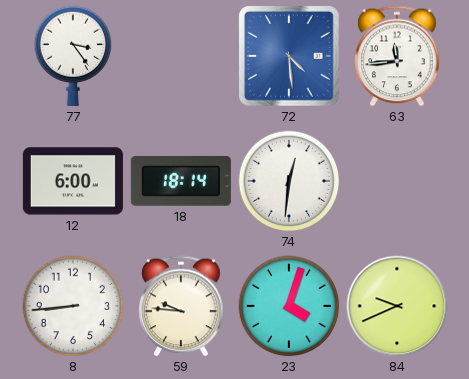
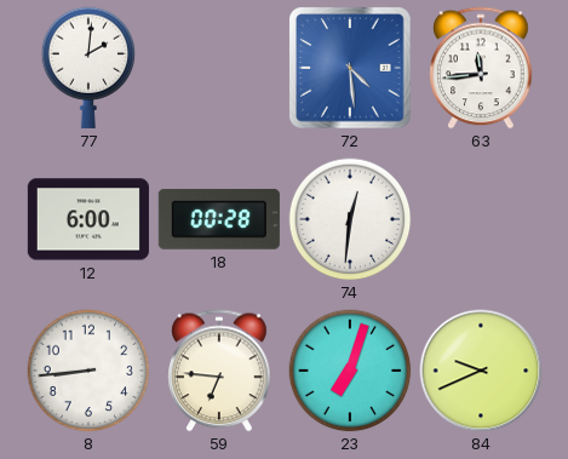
77: 3:24 -> 2:01
18: 18:14 -> 00:28
59: 9:46 -> 6:46
23: 4:03 -> 7:03
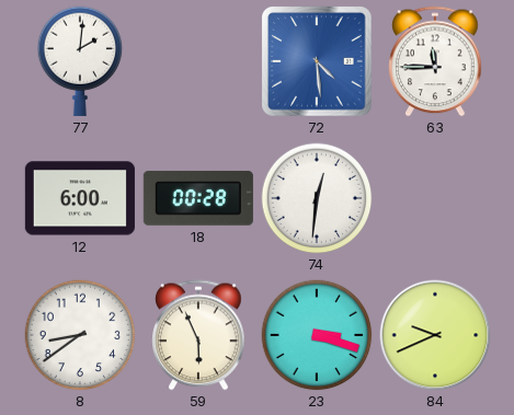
63: 11:44 -> 11:45
8: 8:44 -> 8:39
59: 6:46 -> 5:56
23: 7:03 -> 3:18
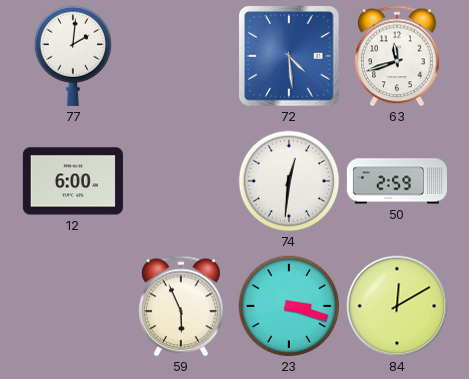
63: 11:45 -> 11:42
18: 00:28 -> none
50: none -> 2:59
8: 8:39 -> none
84: 9:41 -> 12:10
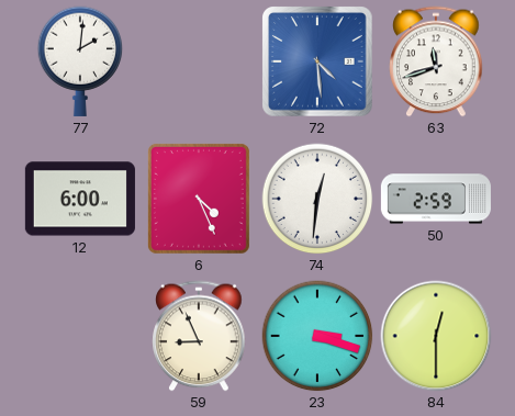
6: none -> 4:26
59: 5:56 -> 8:56
84: 12:10 -> 12:30
